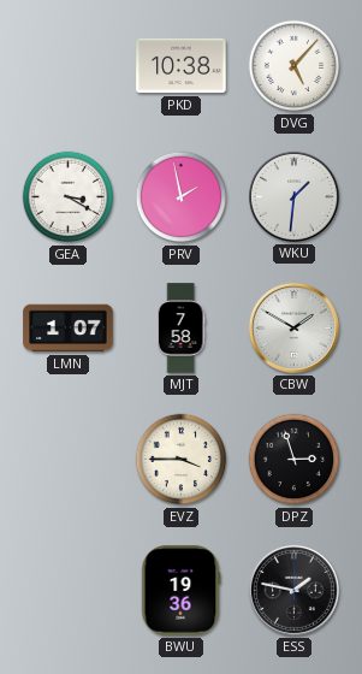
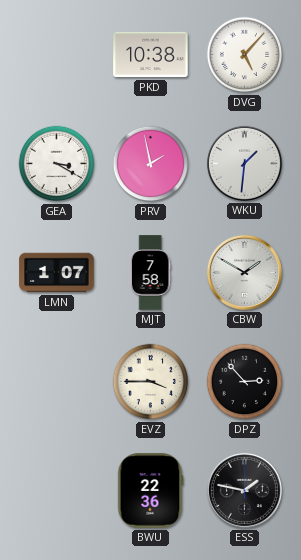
DPZ: 2:57 -> 2:53
BWU: 19:36 -> 22:36
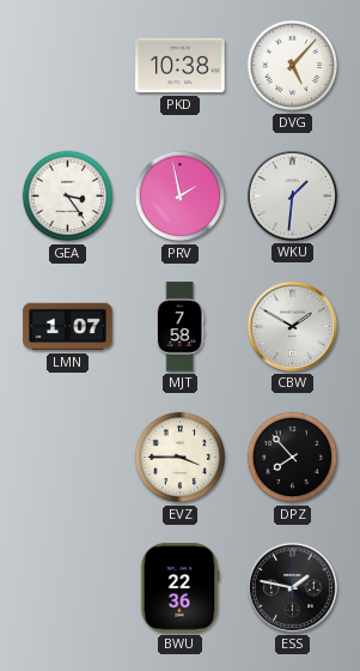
GEA: 3:20 -> 3:24
DPZ: 2:53 -> 7:53
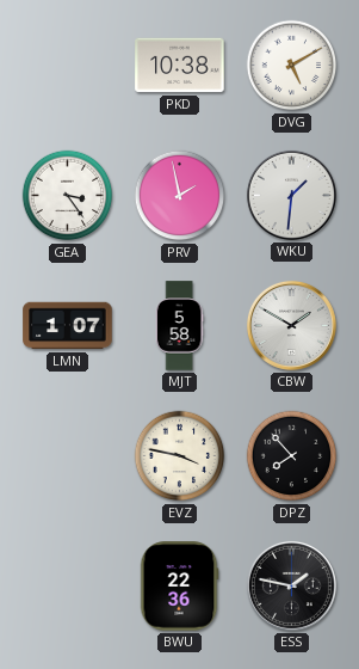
DVG: 5:07 -> 5:10
MJT: 7:58 -> 5:58
EVZ: 3:45 -> 3:47
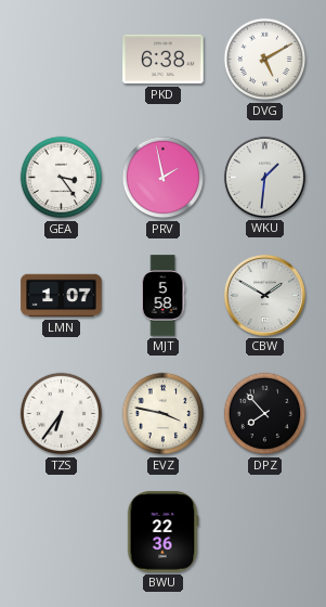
PKD: 10:38 -> 6:38
TZS: none -> 6:36
ESS: 1:47 -> none
